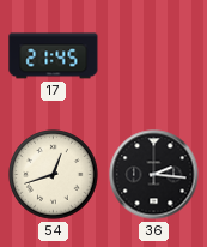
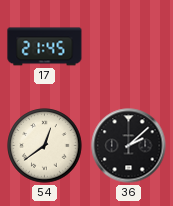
54: 12:42 -> 12:39
36: 2:16 -> 2:08
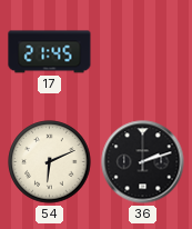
54: 12:39 -> 6:11
36: 2:08 -> 2:12
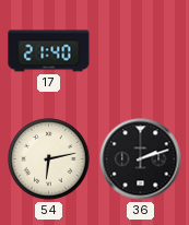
17: 21:45 -> 21:40
54: 6:11 -> 6:13
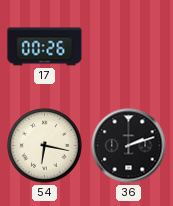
17: 21:40 -> 00:26
54: 6:13 -> 6:17
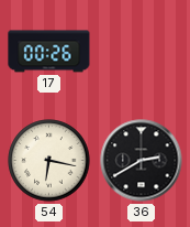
36: 2:12 -> 2:40
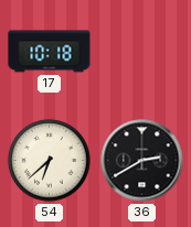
17: 00:26 -> 10:18
54: 6:17 -> 6:38
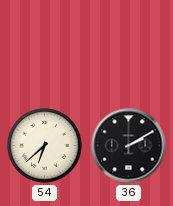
17: 10:18 -> none
36: 2:40 -> 2:10
